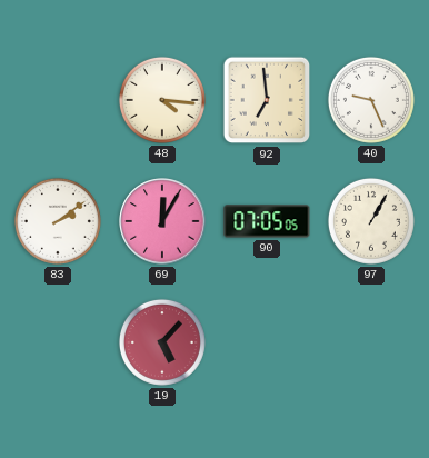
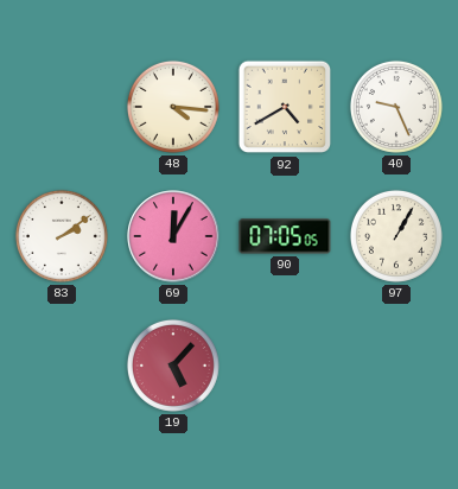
92: 6:59 -> 4:40
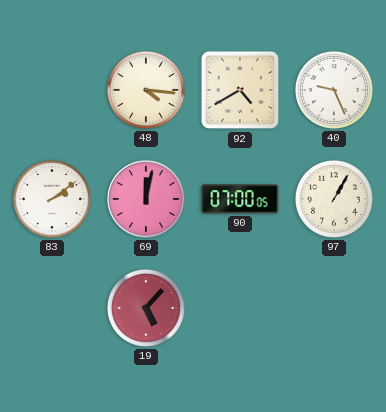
69: 12:05 -> 12:02
90: 07:05 -> 07:00
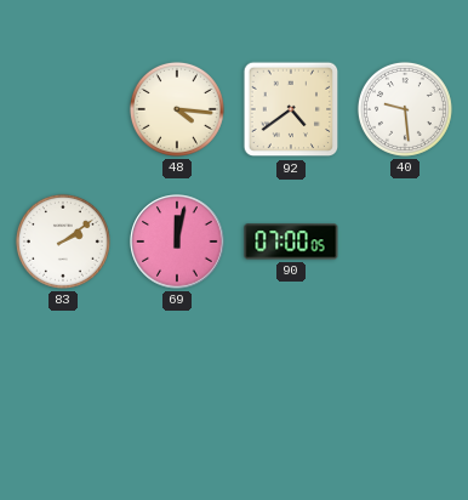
92: 4:40 -> 4:39
40: 9:26 -> 9:29
97: 1:05 -> none
19: 5:07 -> none
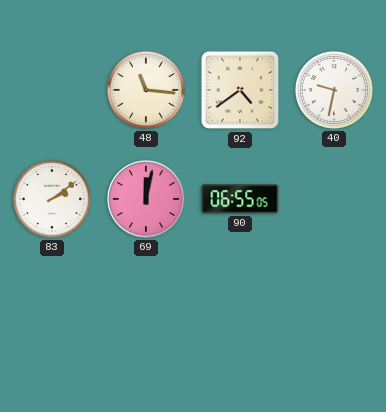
48: 4:16 -> 11:16
40: 9:29 -> 9:32
90: 07:00 -> 06:55
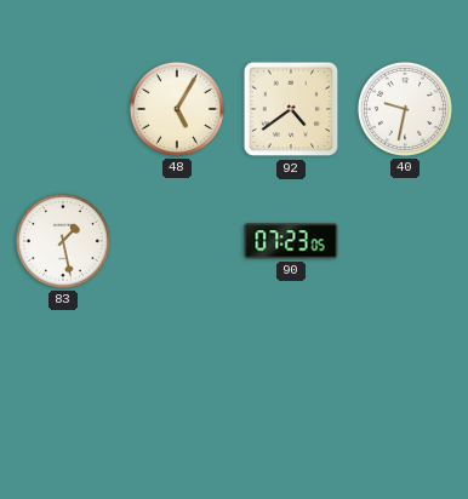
48: 11:16 -> 5:05
83: 2:09 -> 1:28
69: 12:02 -> none
90: 06:55 -> 07:23
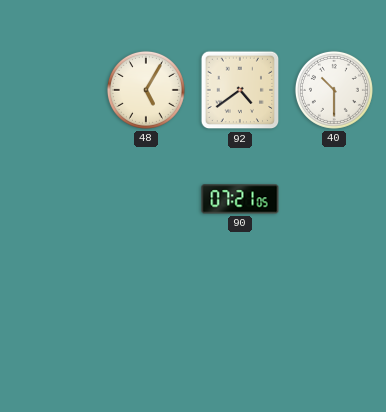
40: 9:32 -> 10:30
83: 1:28 -> none
90: 07:23 -> 07:21
